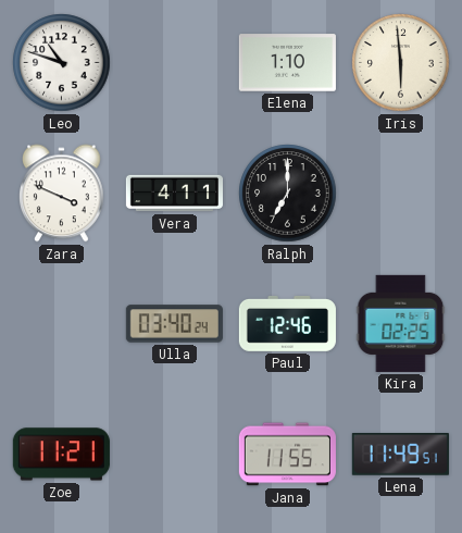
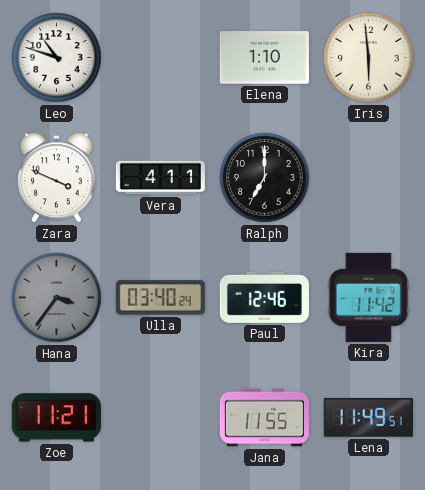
Hana: none -> 3:36
Kira: 02:25 -> 11:42
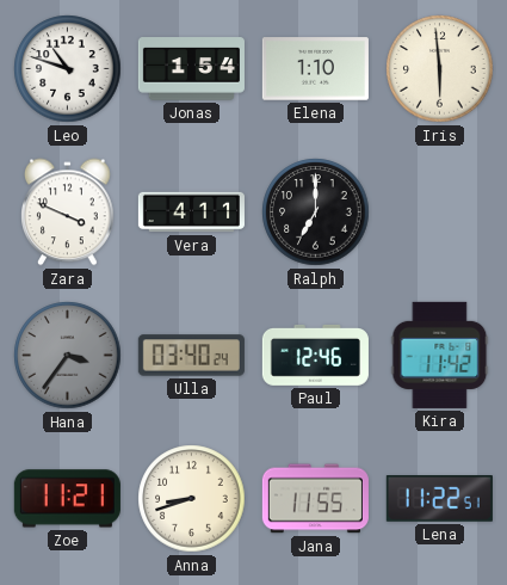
Jonas: none -> 1:54
Anna: none -> 8:42
Lena: 11:49 -> 11:22
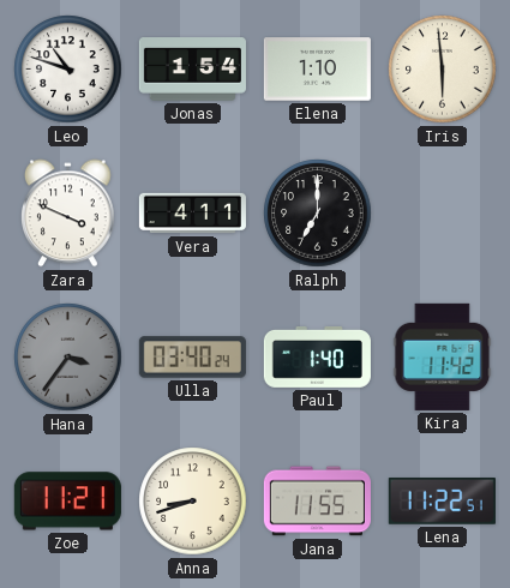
Paul: 12:46 -> 1:40
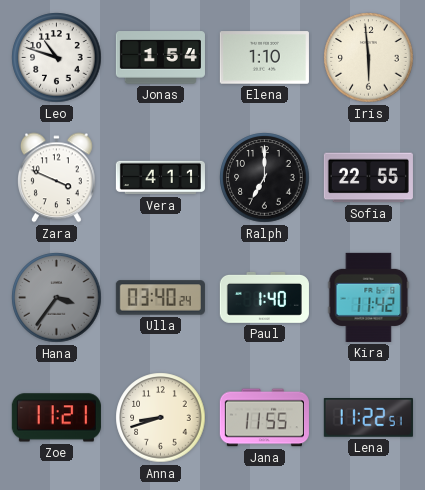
Sofia: none -> 22:55
